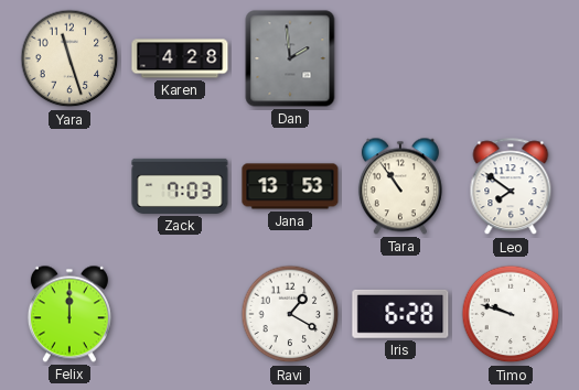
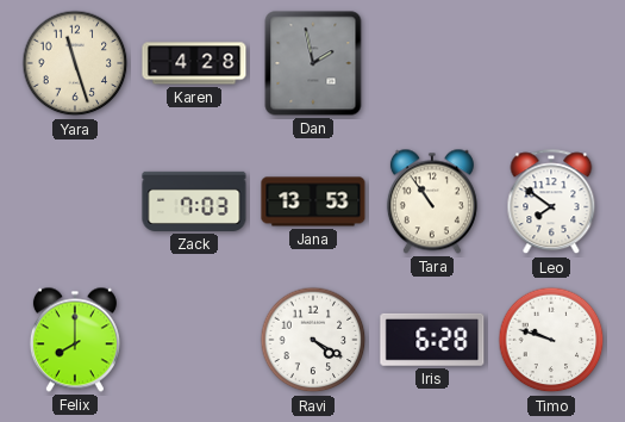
Dan: 1:59 -> 1:58
Felix: 12:00 -> 8:00
Ravi: 1:20 -> 4:20
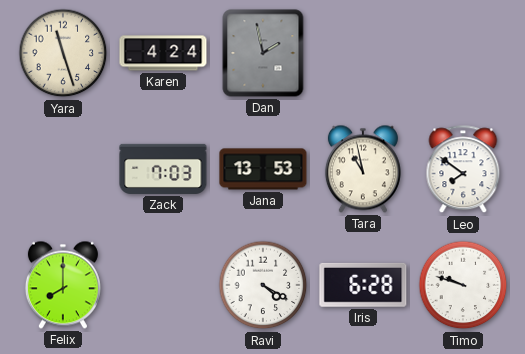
Karen: 4:28 -> 4:24
Tara: 10:54 -> 10:58
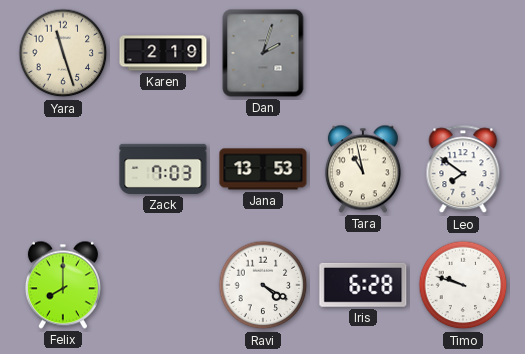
Karen: 4:24 -> 2:19
Dan: 1:58 -> 2:03
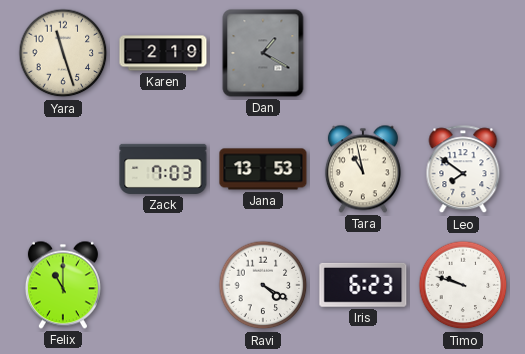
Dan: 2:03 -> 1:20
Felix: 8:00 -> 11:00
Iris: 6:28 -> 6:23
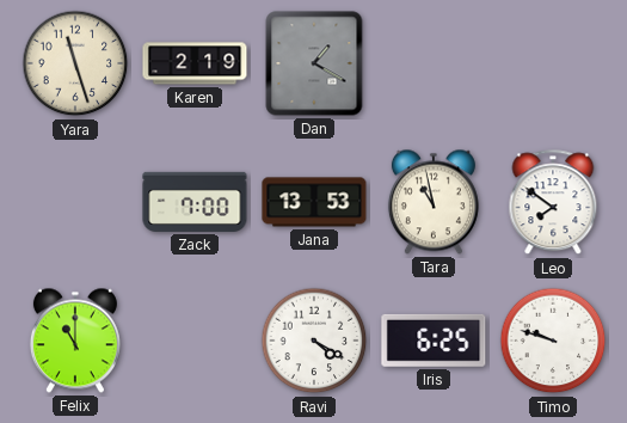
Zack: 7:03 -> 7:00
Iris: 6:23 -> 6:25
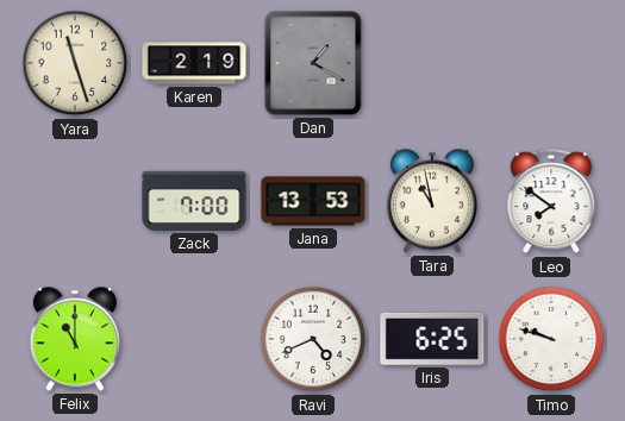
Ravi: 4:20 -> 4:41
